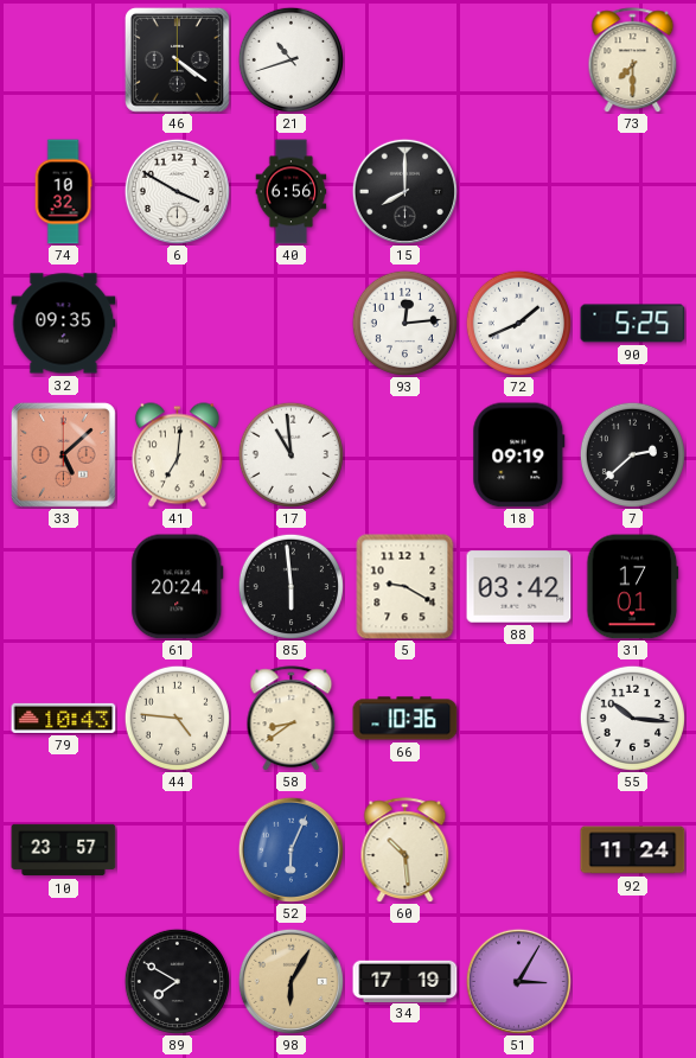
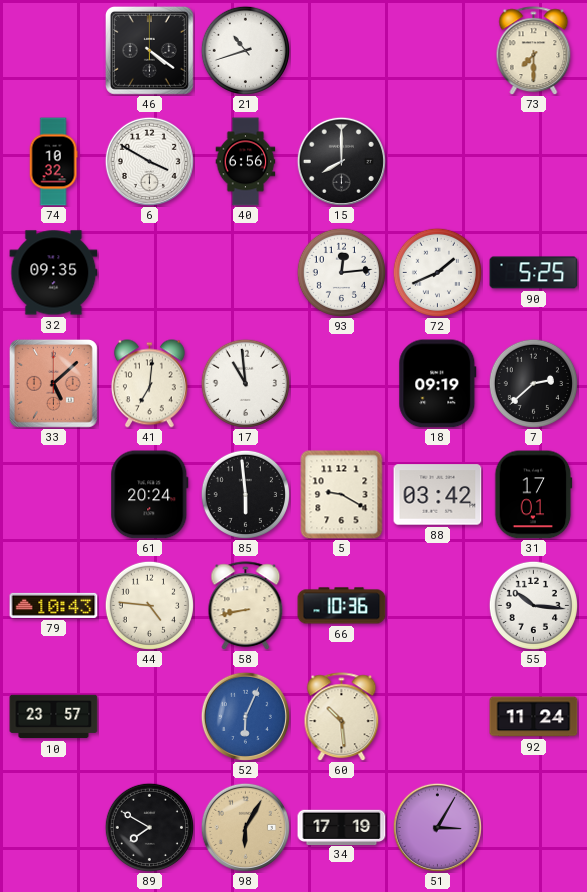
58: 8:39 -> 8:43
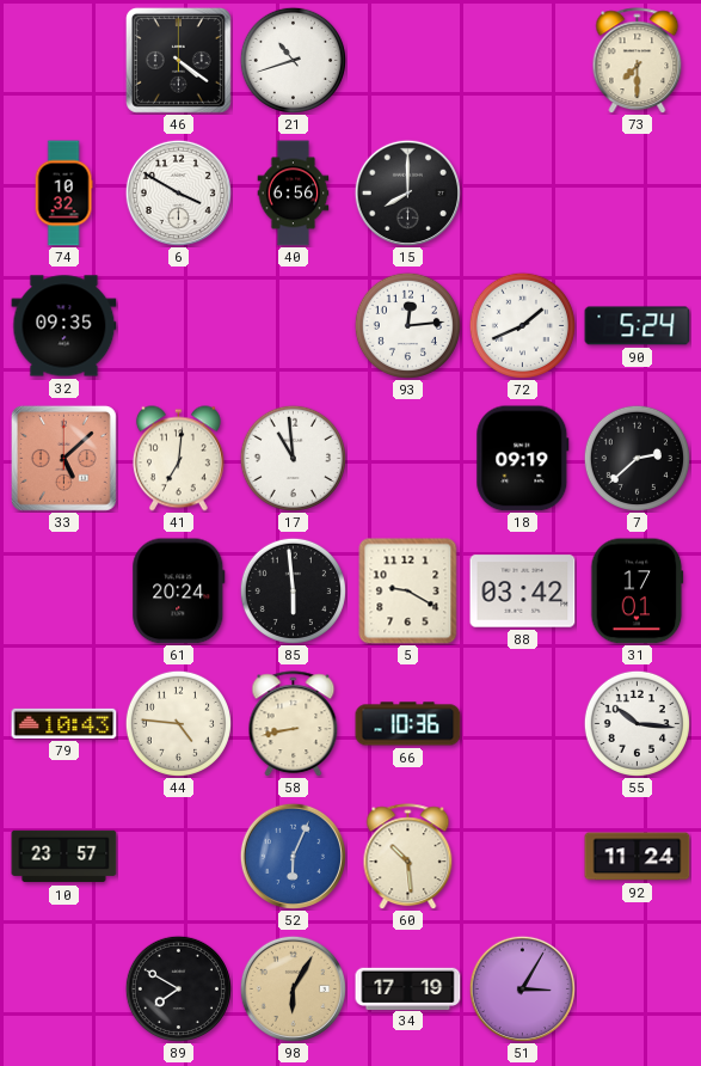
90: 5:25 -> 5:24
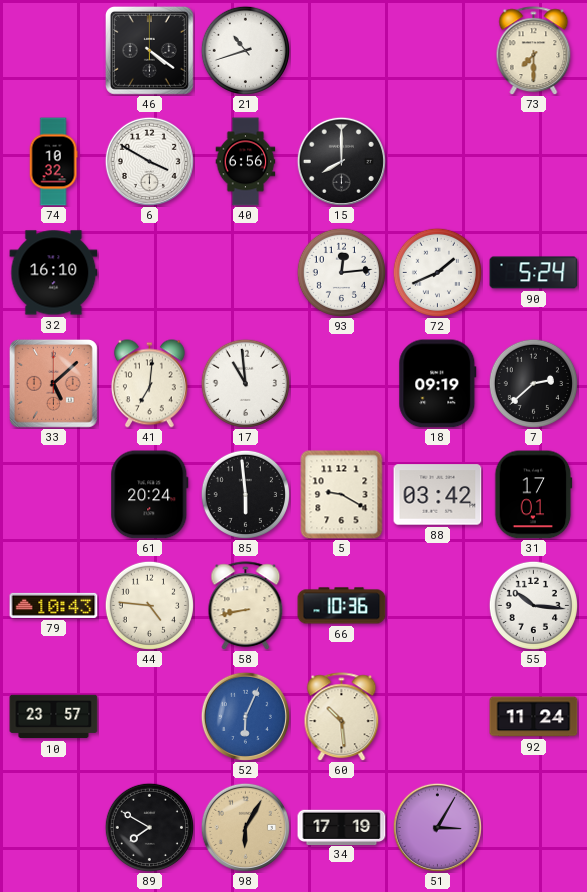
32: 09:35 -> 16:10
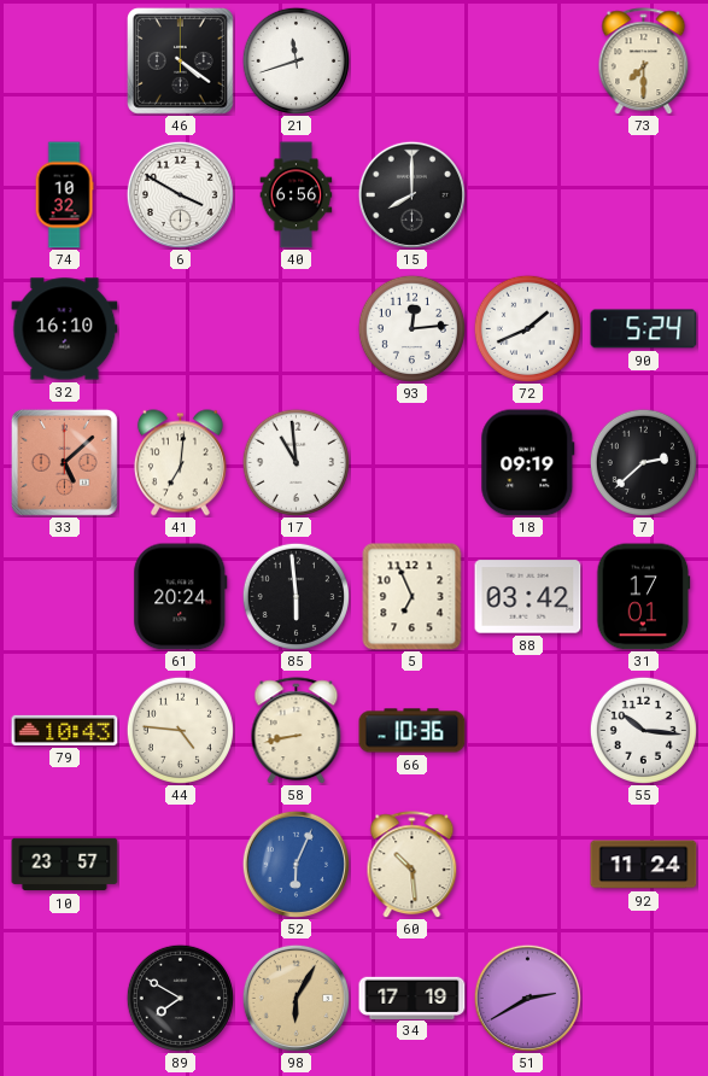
21: 10:42 -> 11:42
5: 9:20 -> 6:56
51: 3:05 -> 2:40
